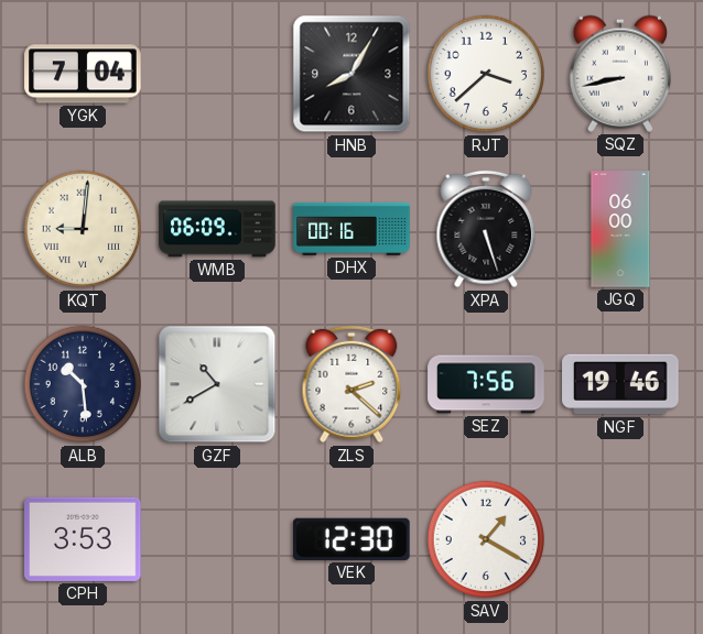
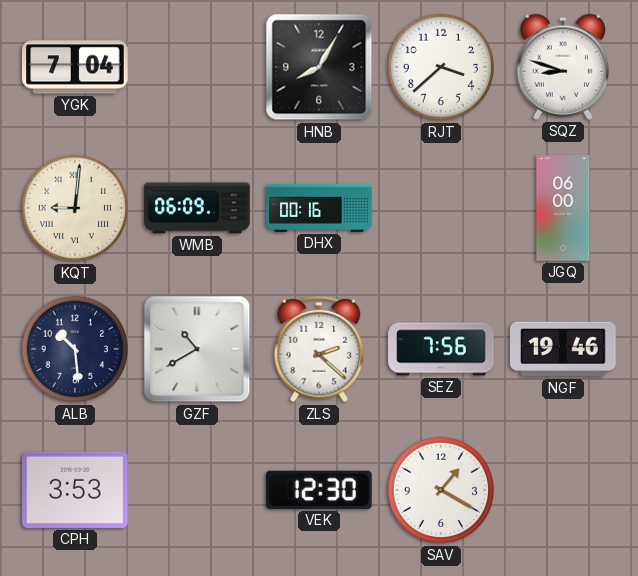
SQZ: 8:43 -> 8:48
XPA: 5:27 -> none
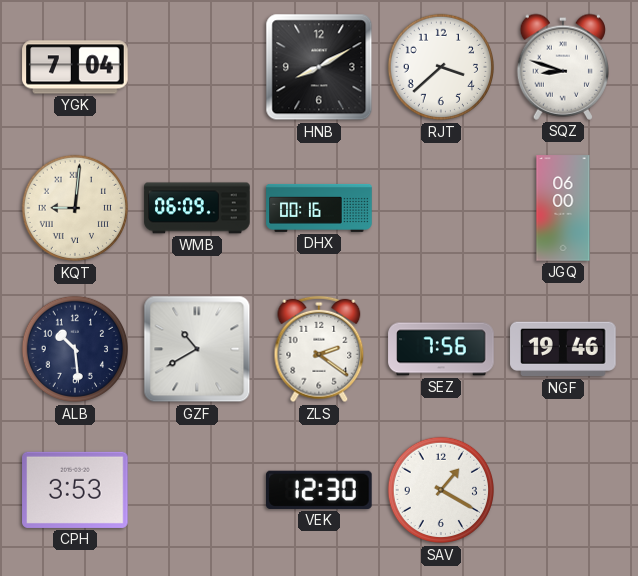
HNB: 8:05 -> 8:10
ZLS: 2:22 -> 2:21
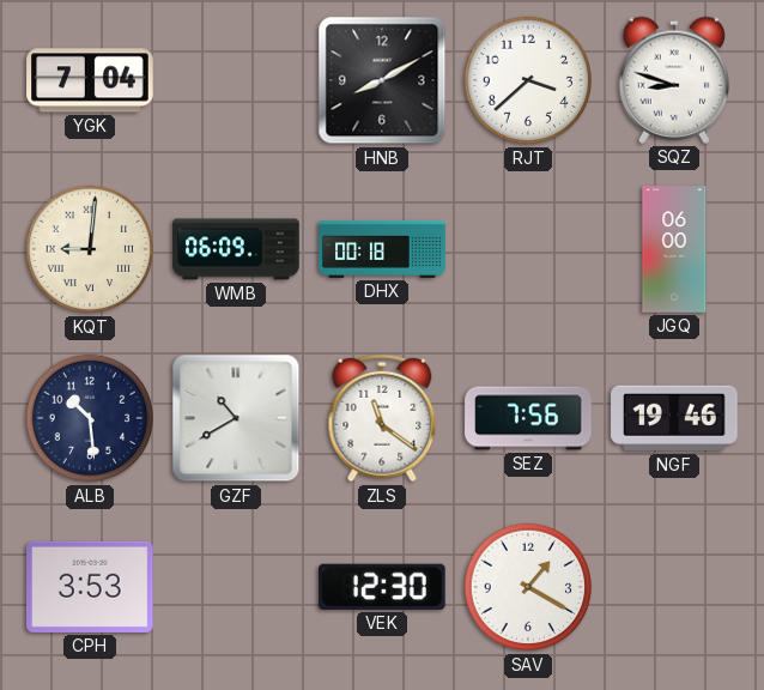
DHX: 00:16 -> 00:18
ZLS: 2:21 -> 11:21
